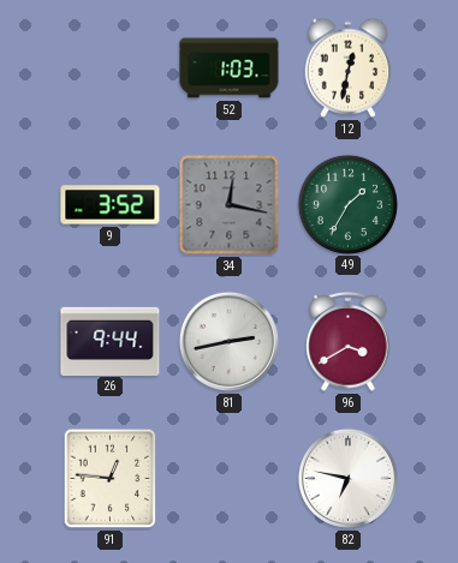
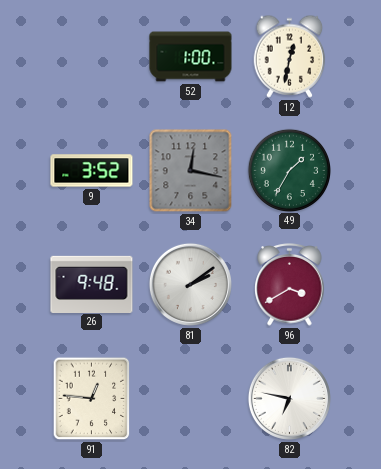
52: 1:03 -> 1:00
26: 9:44 -> 9:48
81: 2:43 -> 2:09
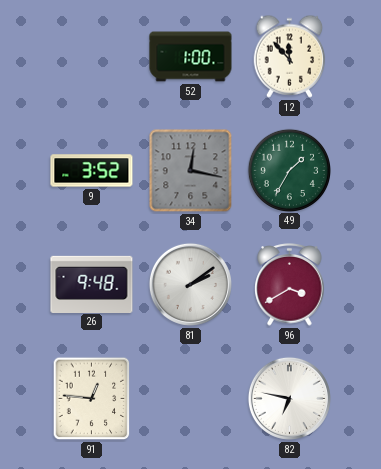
12: 12:32 -> 11:53
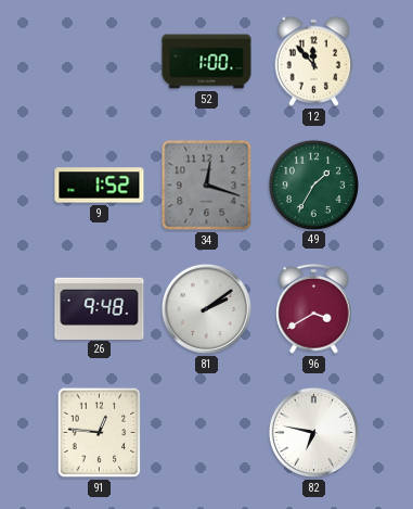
9: 3:52 -> 1:52
34: 12:17 -> 12:18
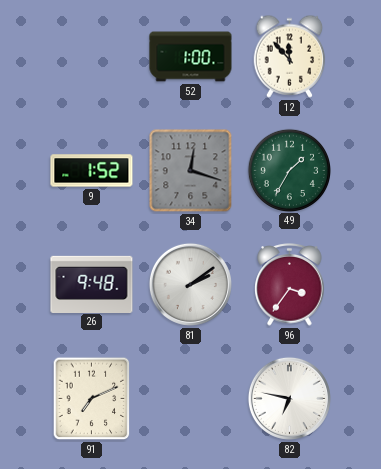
96: 3:40 -> 3:36
91: 12:46 -> 7:11
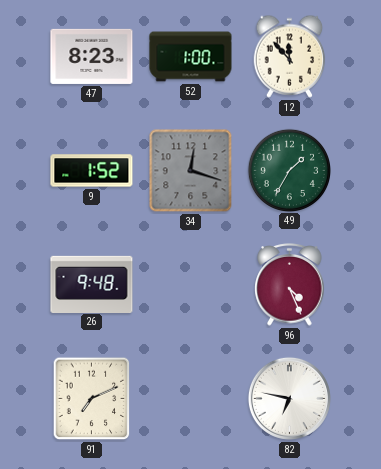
47: none -> 8:23
81: 2:09 -> none
96: 3:36 -> 4:26
